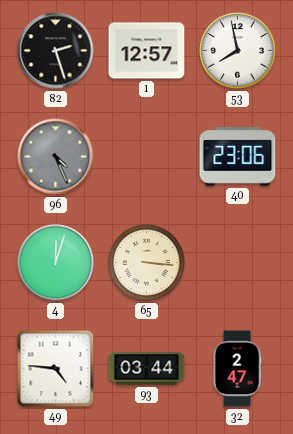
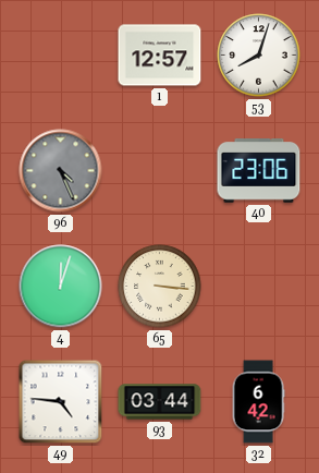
82: 2:27 -> none
53: 7:58 -> 8:03
32: 2:47 -> 6:42
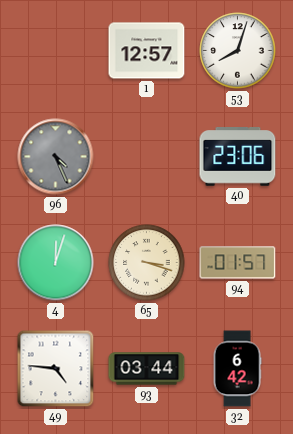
65: 3:16 -> 3:18
94: none -> 01:57
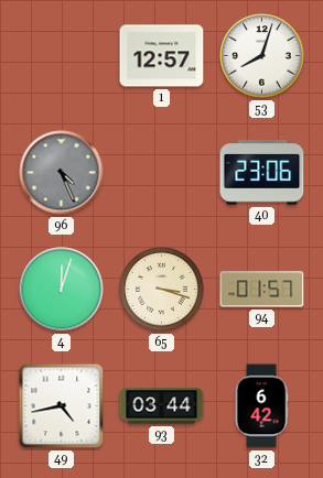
49: 4:46 -> 4:43
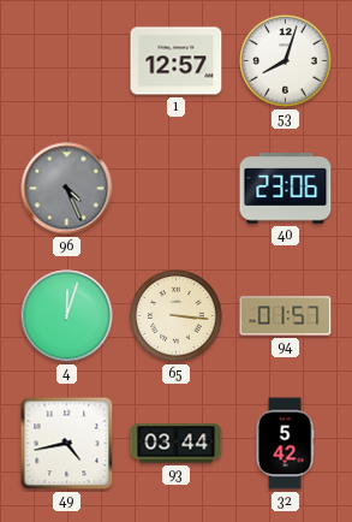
65: 3:18 -> 3:16
32: 6:42 -> 5:42
